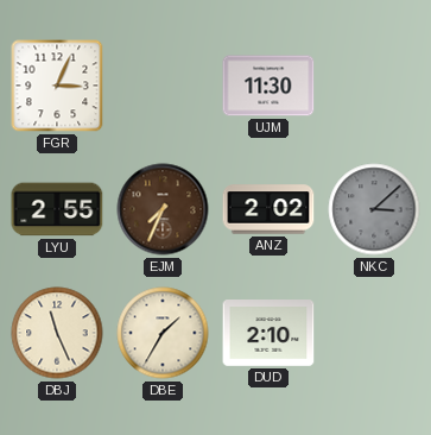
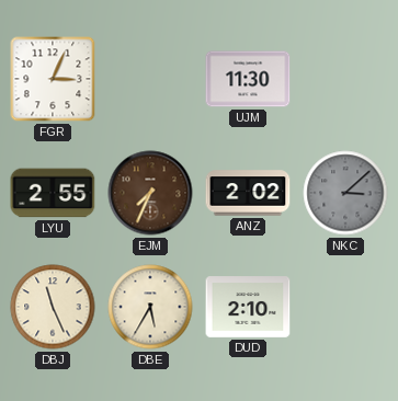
DBE: 1:35 -> 5:35
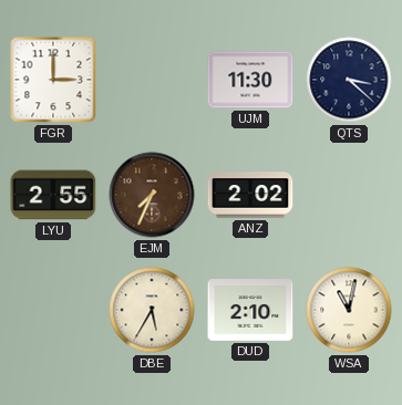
FGR: 3:04 -> 3:00
QTS: none -> 3:22
NKC: 3:08 -> none
DBJ: 11:26 -> none
WSA: none -> 11:02
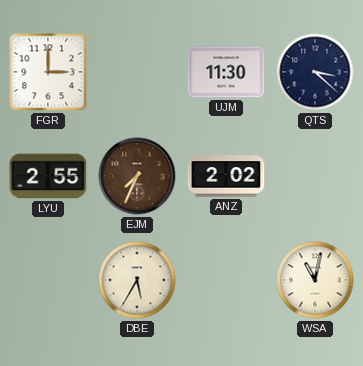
DUD: 2:10 -> none
